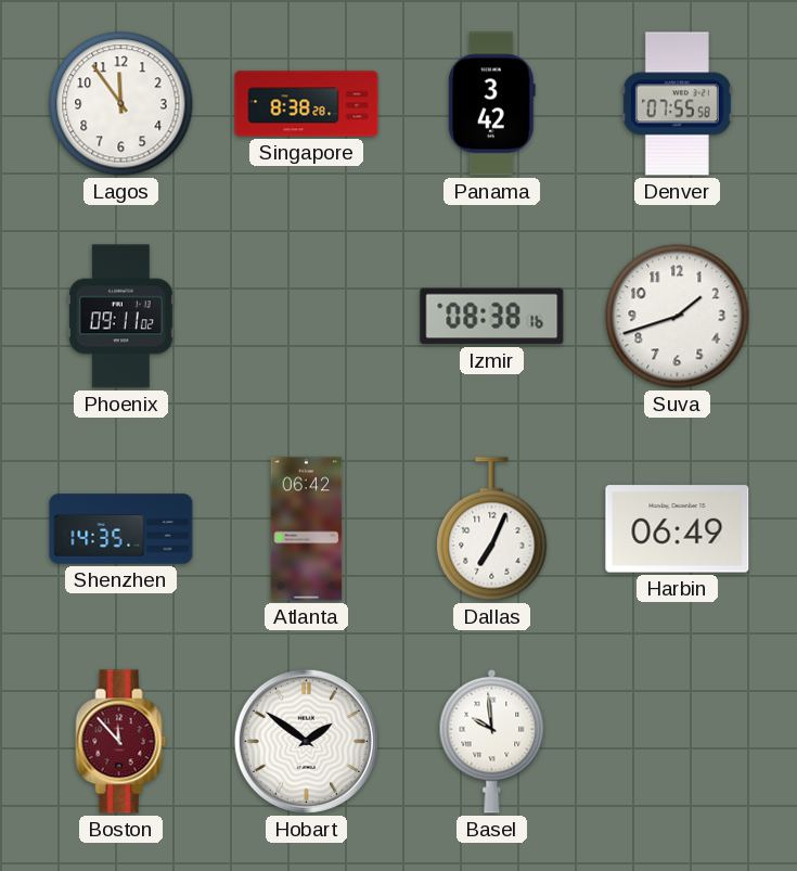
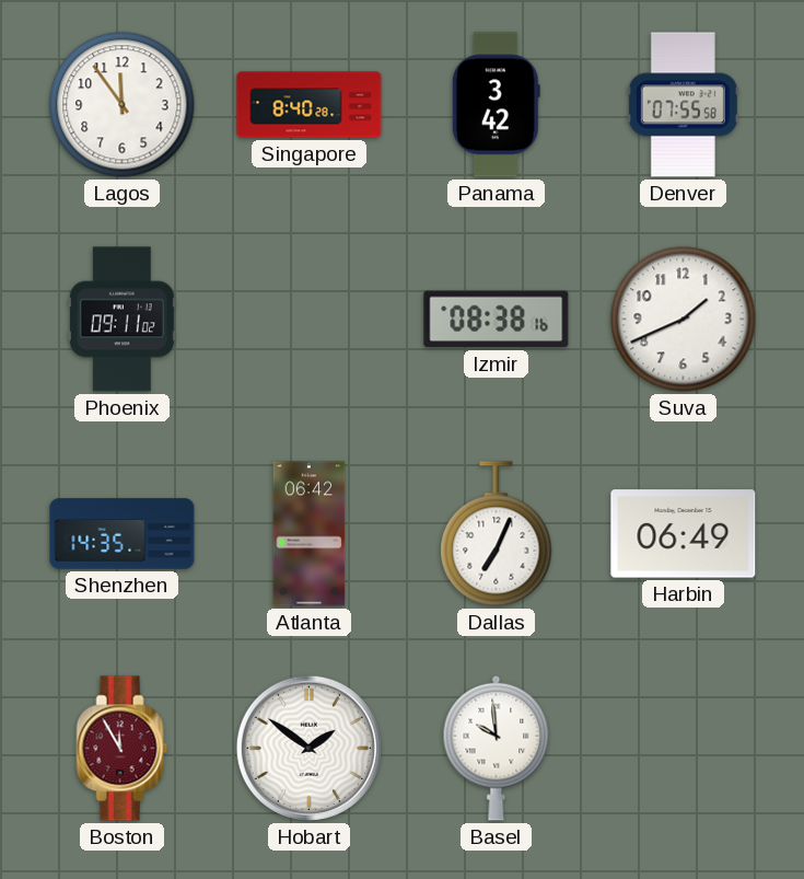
Singapore: 8:38 -> 8:40
Suva: 1:42 -> 1:41
Boston: 11:53 -> 11:55
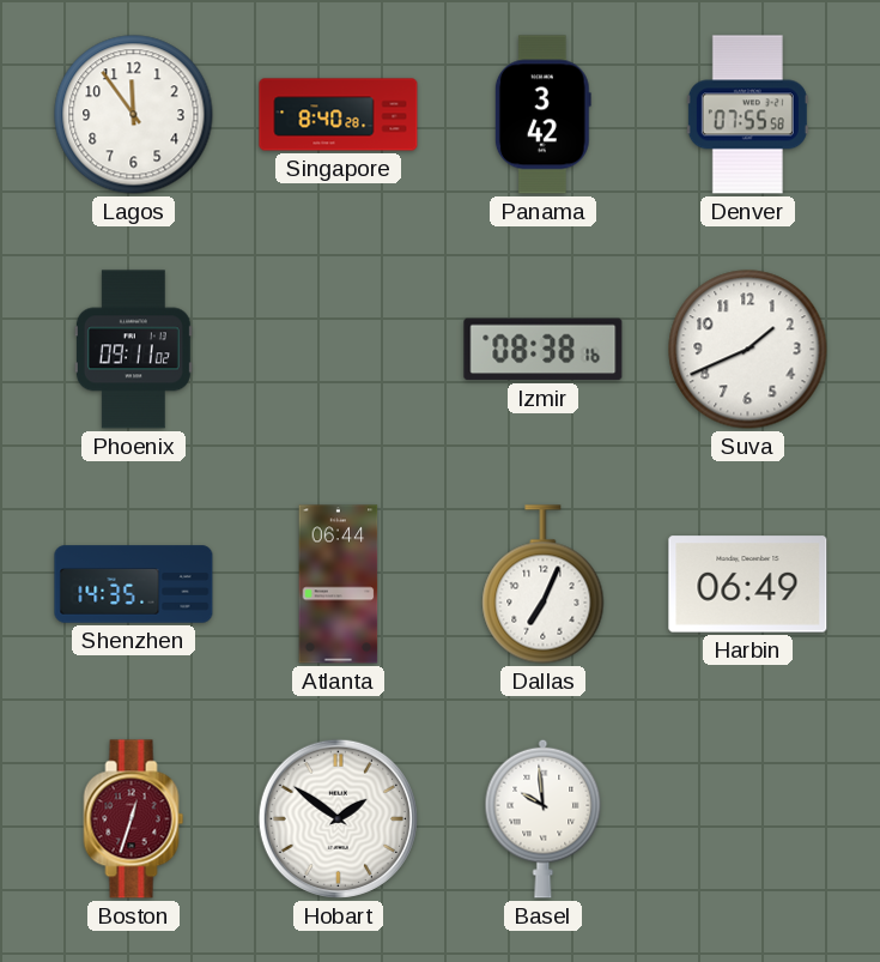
Atlanta: 06:42 -> 06:44
Boston: 11:55 -> 12:33
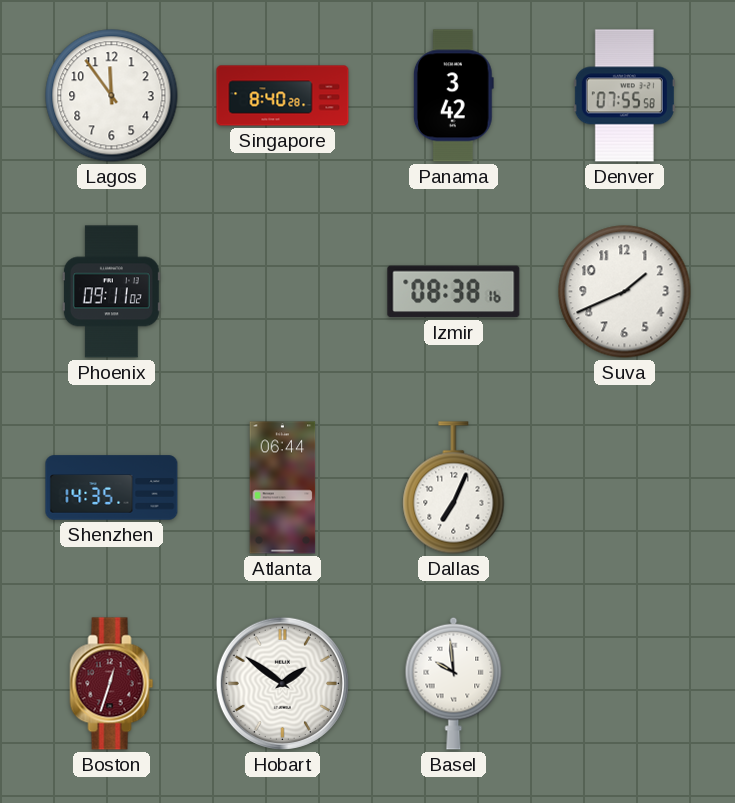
Harbin: 06:49 -> none
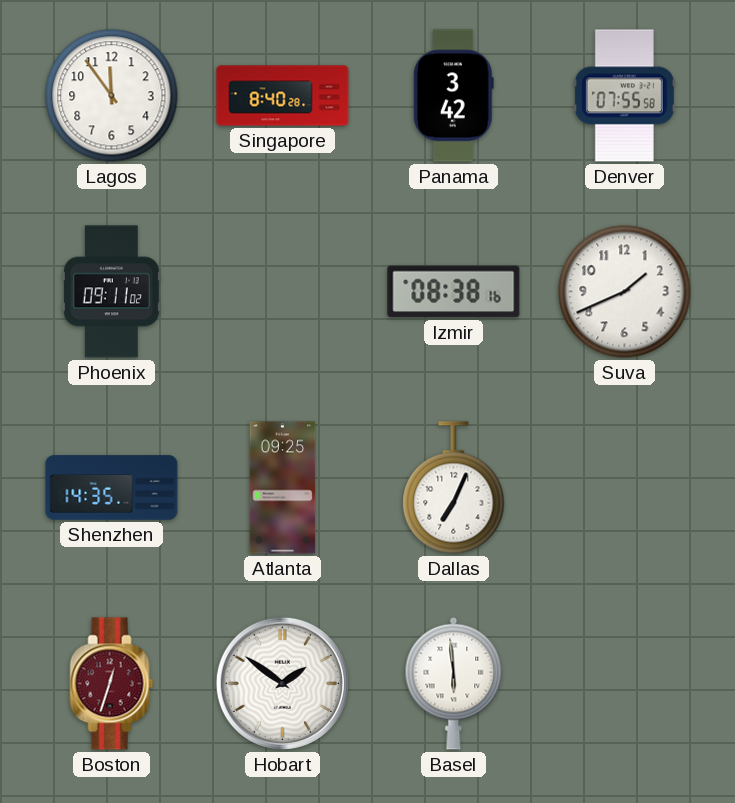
Atlanta: 06:44 -> 09:25
Basel: 9:59 -> 5:59
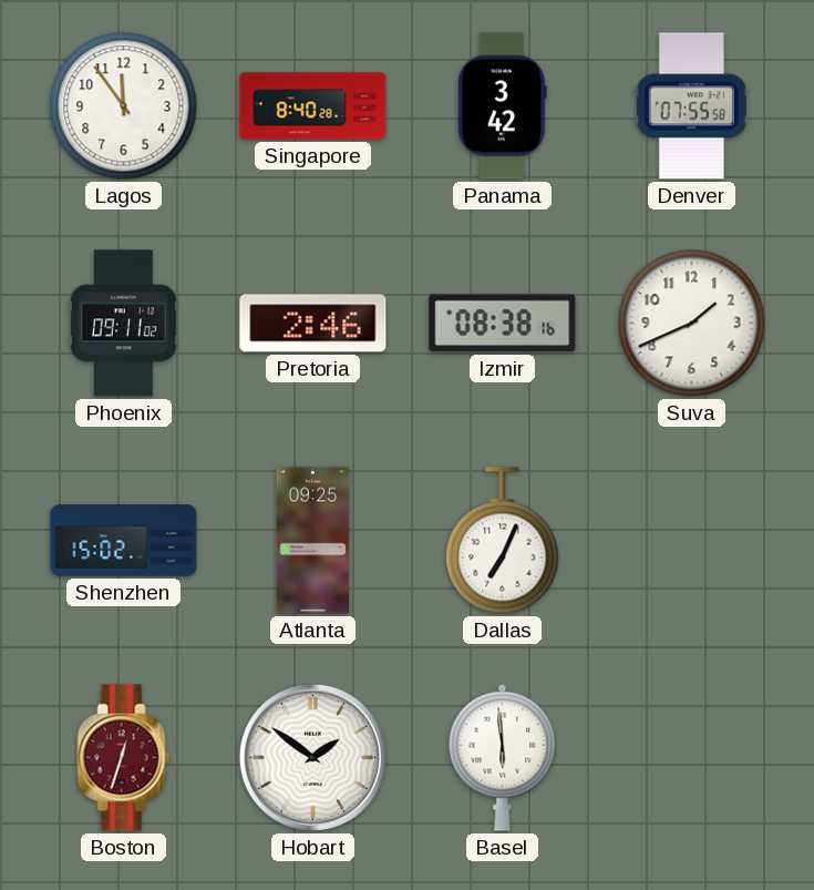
Pretoria: none -> 2:46
Shenzhen: 14:35 -> 15:02
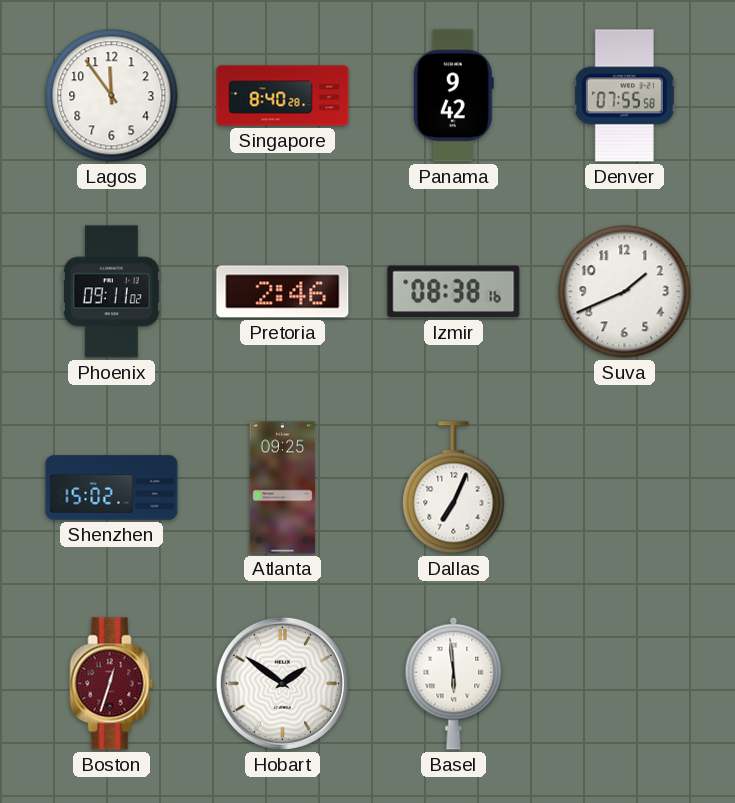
Panama: 3:42 -> 9:42
